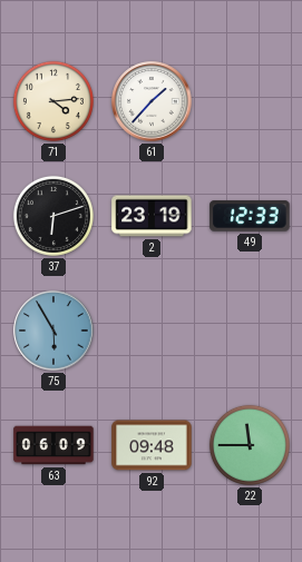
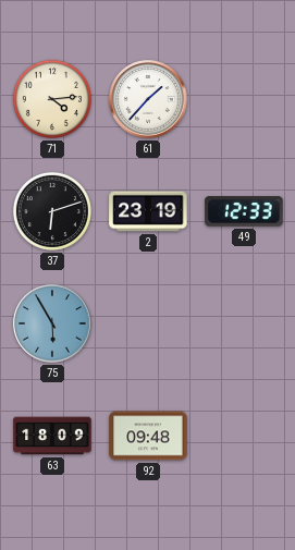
63: 06:09 -> 18:09
22: 11:45 -> none
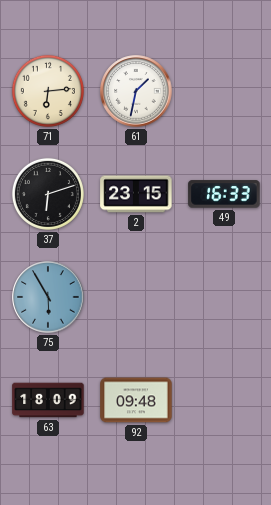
71: 4:14 -> 6:14
61: 1:37 -> 1:32
2: 23:19 -> 23:15
49: 12:33 -> 16:33
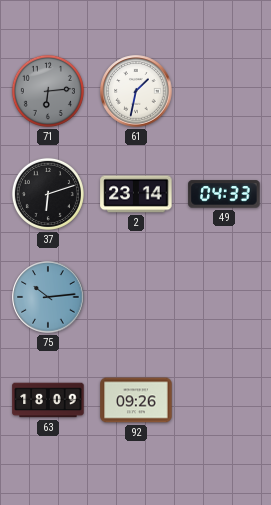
71 dial: cream -> grey
2: 23:15 -> 23:14
49: 16:33 -> 04:33
75: 5:55 -> 10:14
92: 09:48 -> 09:26
